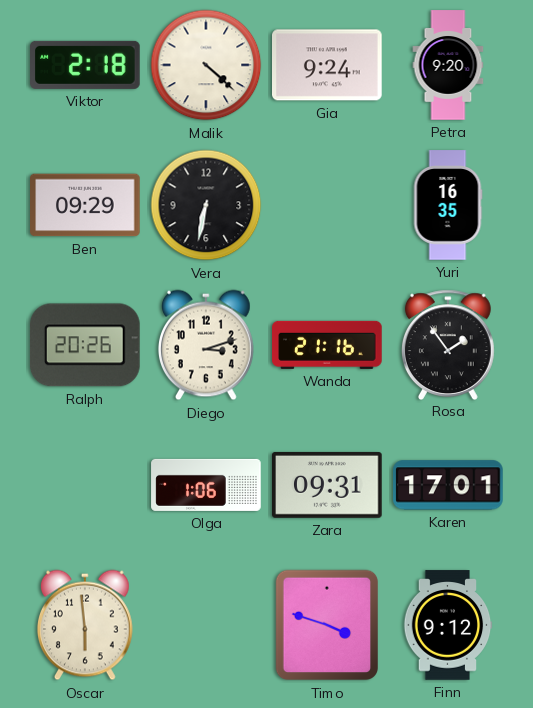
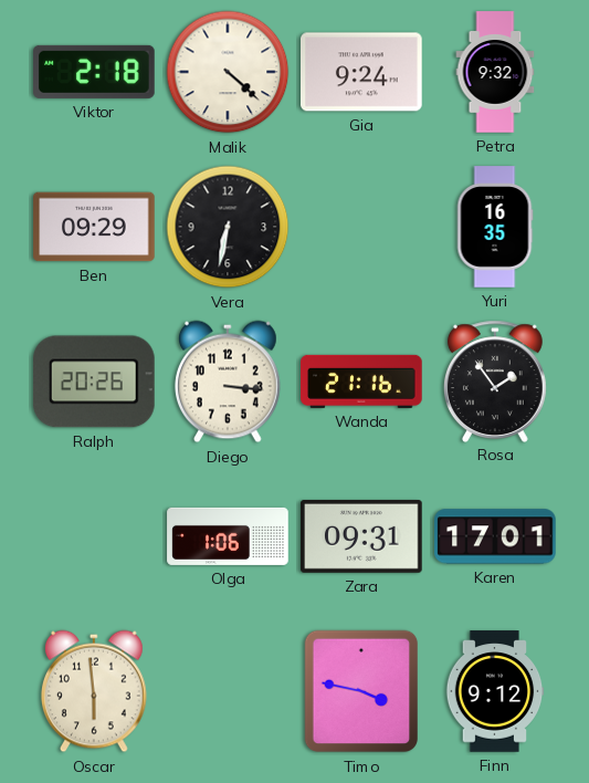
Petra: 9:20 -> 9:32
Diego: 3:12 -> 3:16
Timo: 3:48 -> 3:47
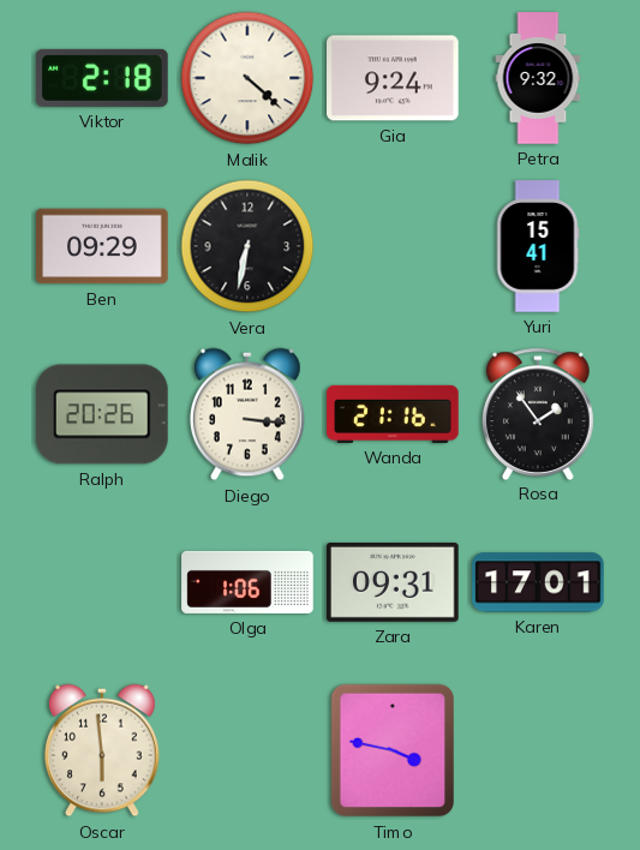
Yuri: 16:35 -> 15:41
Finn: 9:12 -> none
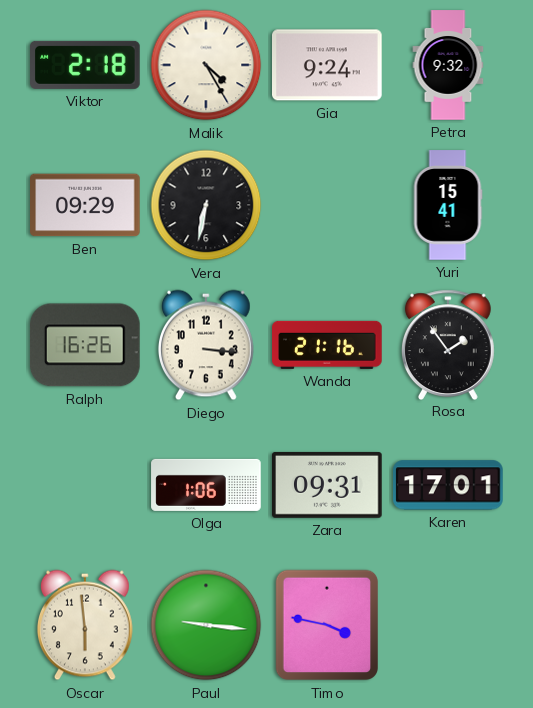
Malik: 4:22 -> 4:25
Ralph: 20:26 -> 16:26
Paul: none -> 9:16
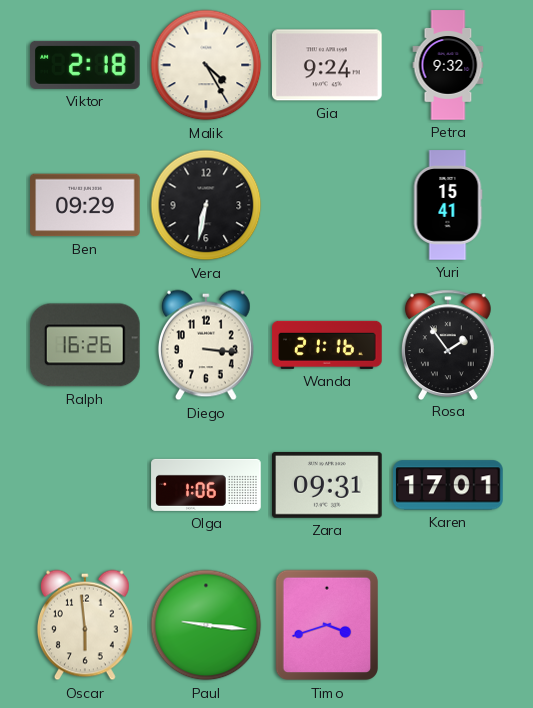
Timo: 3:47 -> 3:42
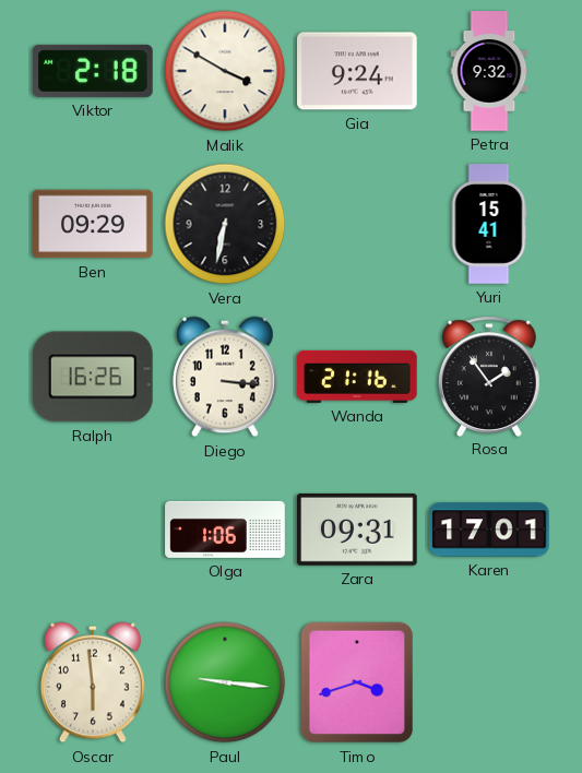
Malik: 4:25 -> 3:50
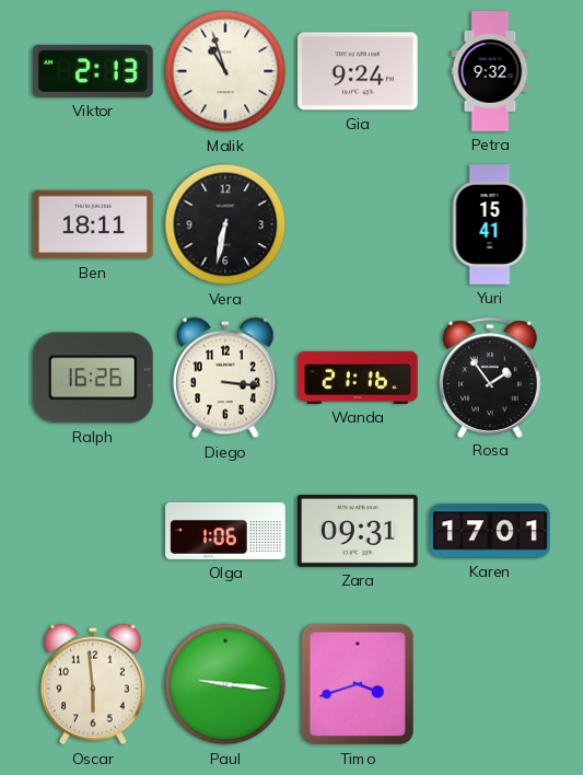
Viktor: 2:18 -> 2:13
Malik: 3:50 -> 10:57
Ben: 09:29 -> 18:11
